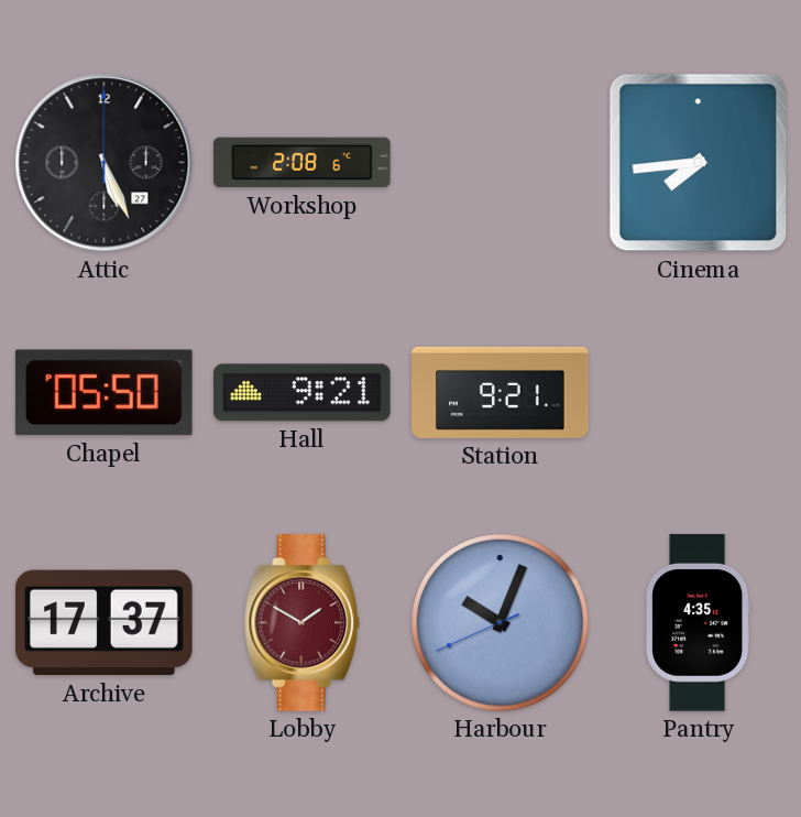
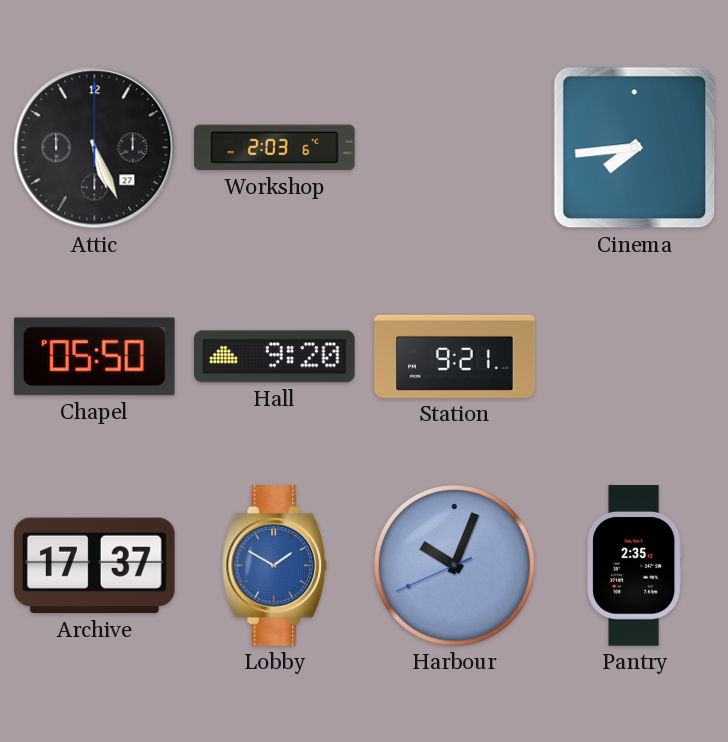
Workshop: 2:08 -> 2:03
Hall: 9:21 -> 9:20
Lobby dial: burgundy -> blue
Pantry: 4:35 -> 2:35
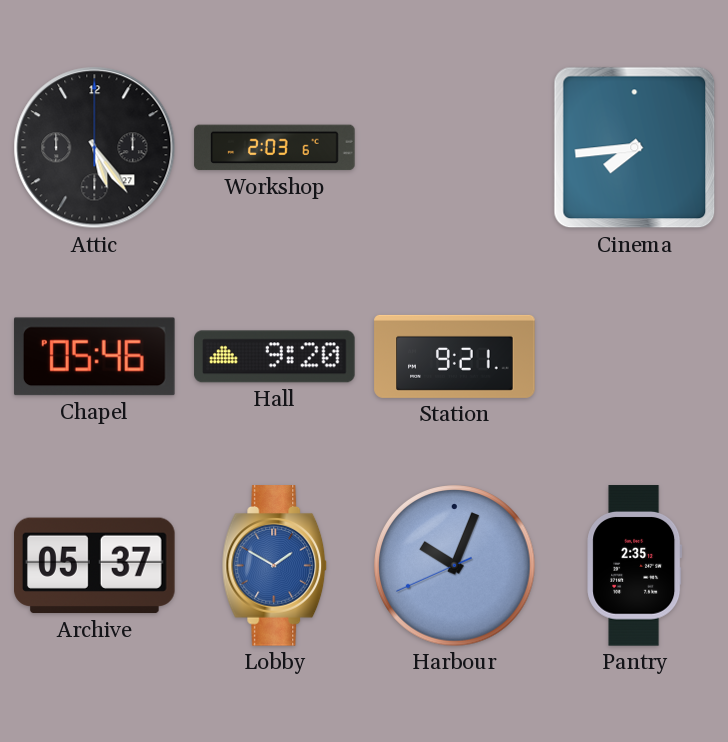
Attic: 5:26 -> 5:24
Chapel: 05:50 -> 05:46
Archive: 17:37 -> 05:37
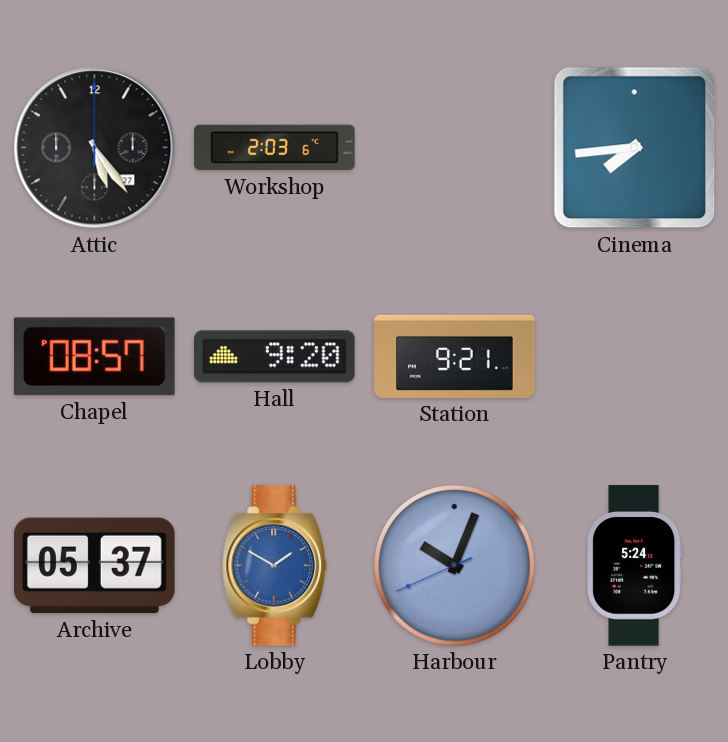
Chapel: 05:46 -> 08:57
Pantry: 2:35 -> 5:24
